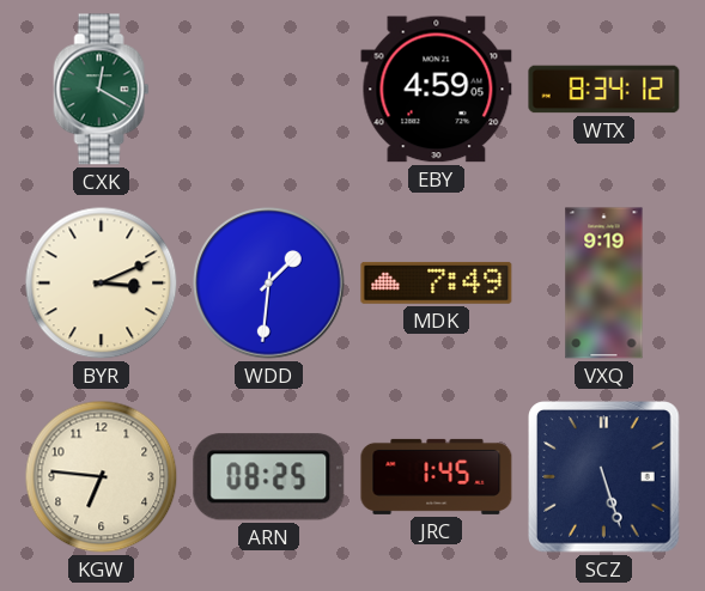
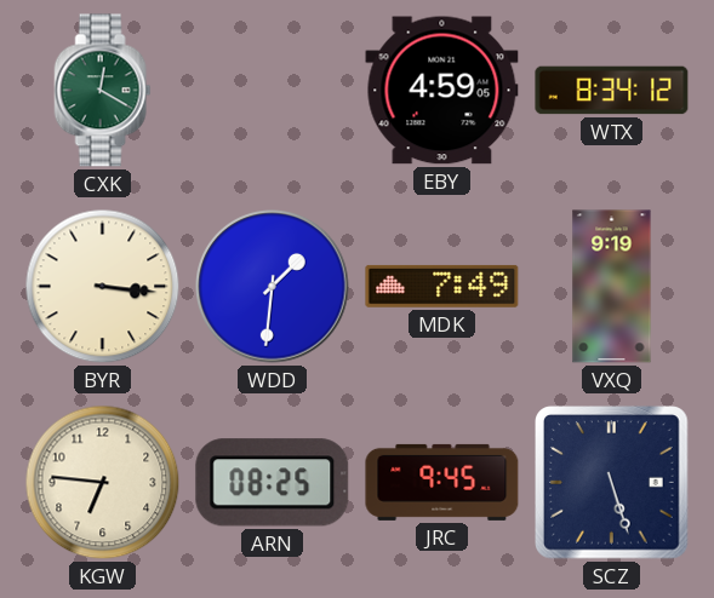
BYR: 3:11 -> 3:16
JRC: 1:45 -> 9:45
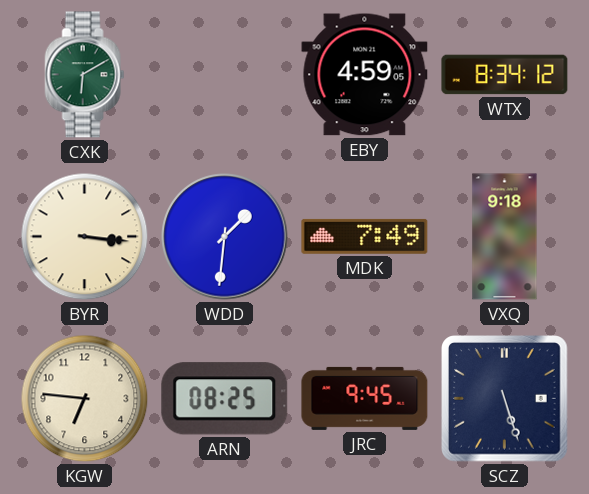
CXK: 12:20 -> 6:10
VXQ: 9:19 -> 9:18
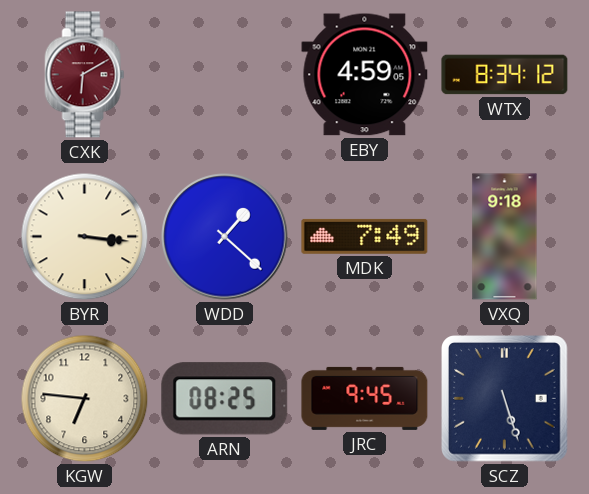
CXK dial: green -> burgundy
WDD: 1:31 -> 1:22
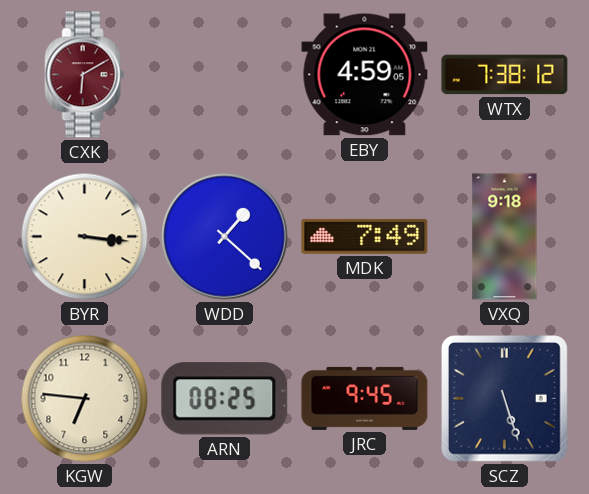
WTX: 8:34 -> 7:38
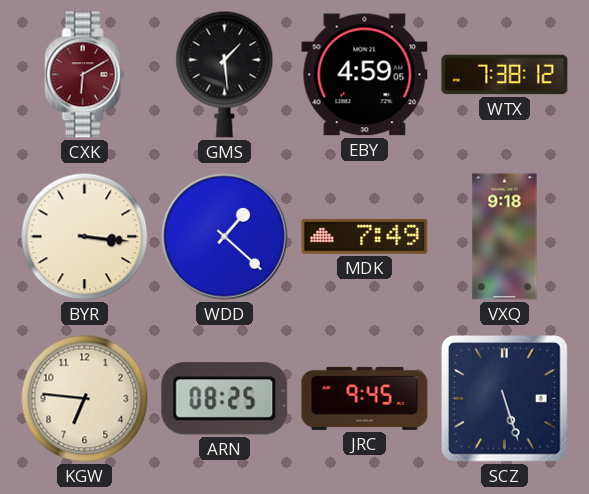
GMS: none -> 1:29
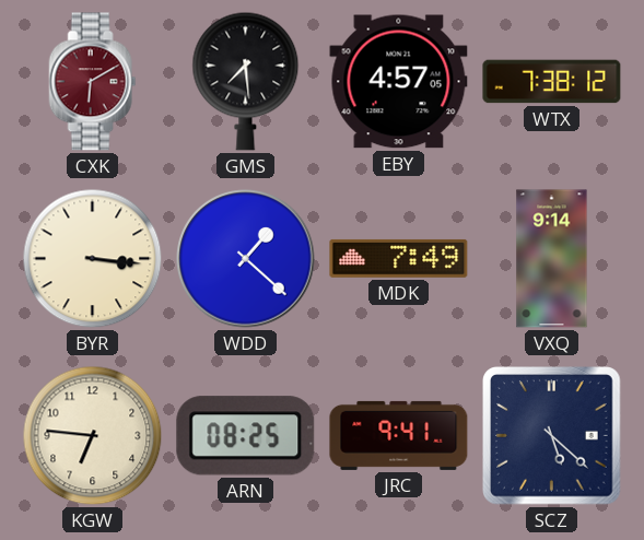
GMS: 1:29 -> 7:29
EBY: 4:59 -> 4:57
VXQ: 9:18 -> 9:14
JRC: 9:45 -> 9:41
SCZ: 5:27 -> 5:22
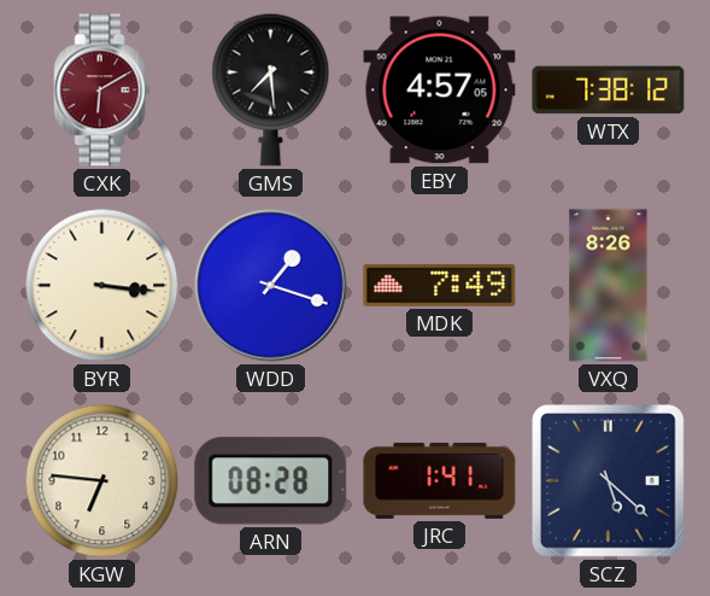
WDD: 1:22 -> 1:18
VXQ: 9:14 -> 8:26
ARN: 08:25 -> 08:28
JRC: 9:41 -> 1:41
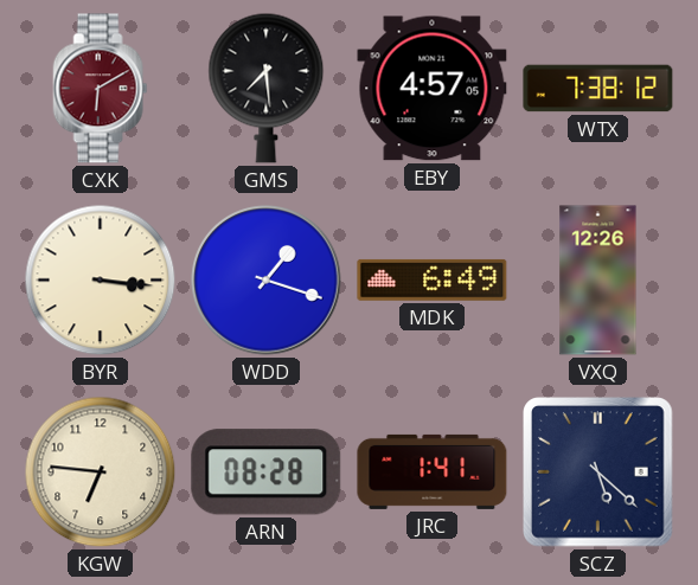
MDK: 7:49 -> 6:49
VXQ: 8:26 -> 12:26
